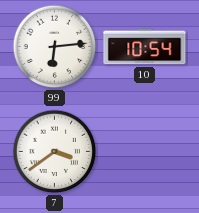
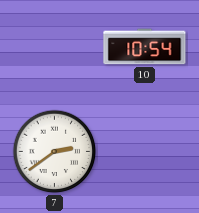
99: 6:14 -> none
7: 3:39 -> 2:39
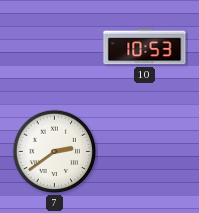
10: 10:54 -> 10:53
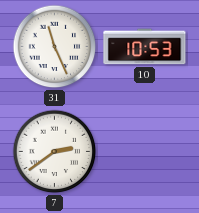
31: none -> 11:26
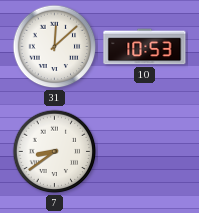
31: 11:26 -> 12:08
7: 2:39 -> 8:39
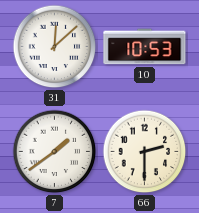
7: 8:39 -> 1:39
66: none -> 2:30
